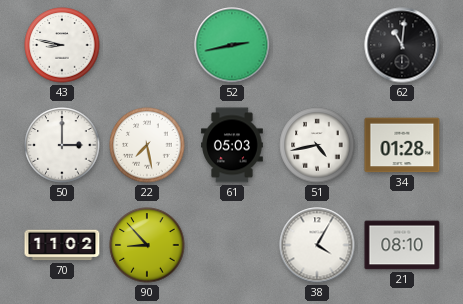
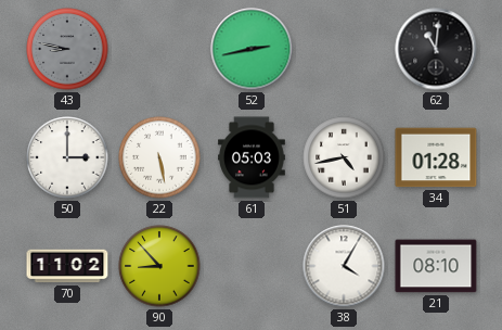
43 dial: white -> grey
22: 7:28 -> 5:28
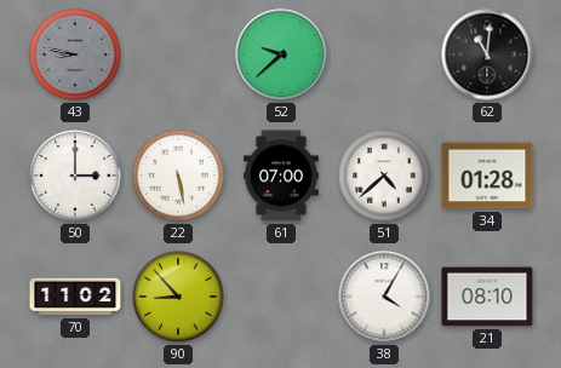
52: 2:43 -> 9:38
61: 05:03 -> 07:00
51: 4:43 -> 4:38
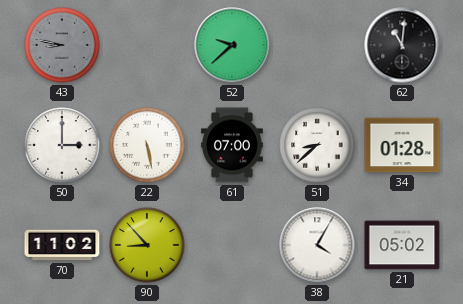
51: 4:38 -> 8:38
21: 08:10 -> 05:02
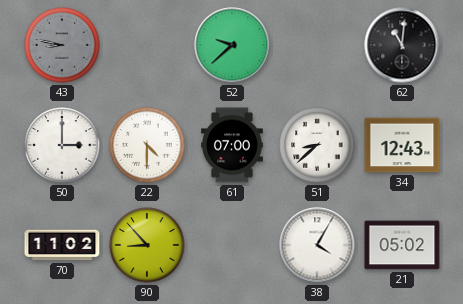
22: 5:28 -> 4:30
34: 01:28 -> 12:43
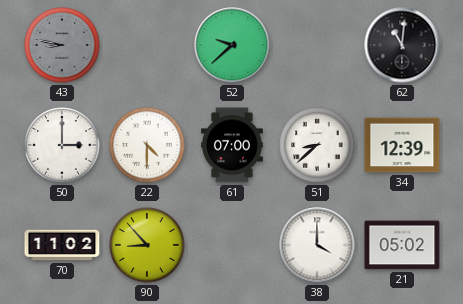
34: 12:43 -> 12:39
38: 4:05 -> 4:00
